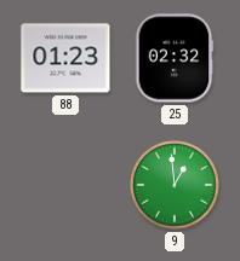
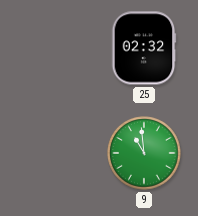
88: 01:23 -> none
9: 12:59 -> 10:59
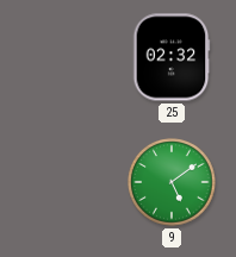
9: 10:59 -> 5:09
